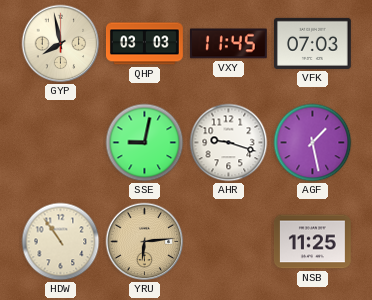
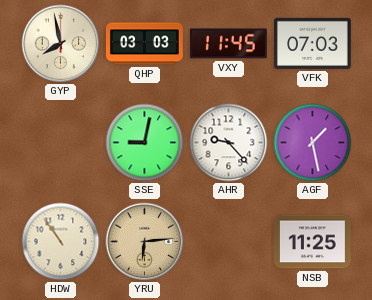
AHR: 9:18 -> 9:23
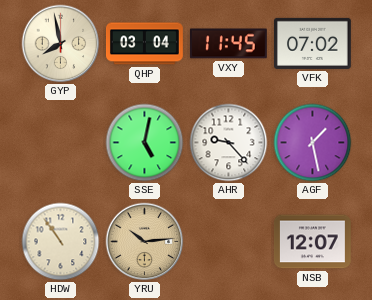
QHP: 03:03 -> 03:04
VFK: 07:03 -> 07:02
SSE: 9:02 -> 5:02
YRU: 6:14 -> 10:14
NSB: 11:25 -> 12:07
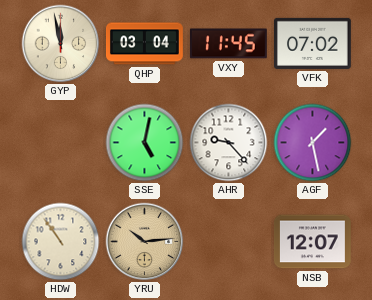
GYP: 7:58 -> 11:58
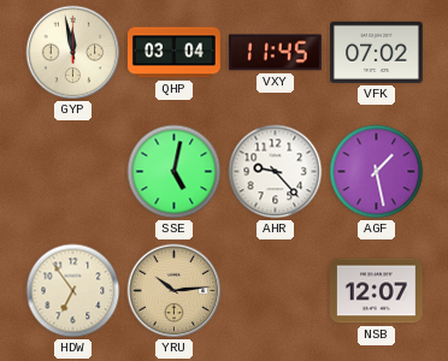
HDW: 10:54 -> 6:54
